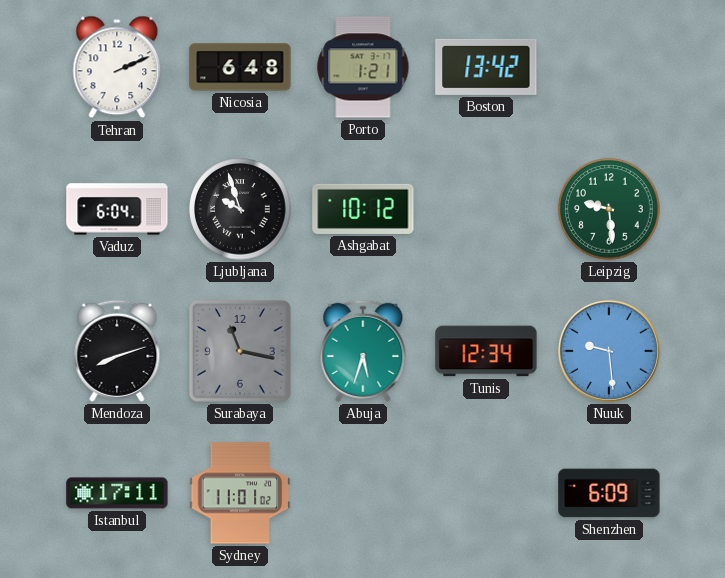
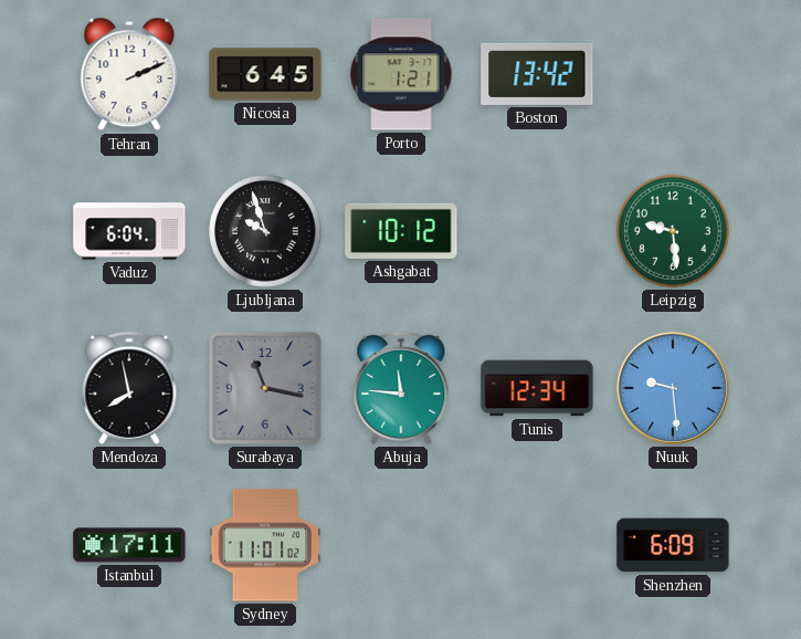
Nicosia: 6:48 -> 6:45
Mendoza: 8:12 -> 7:58
Abuja: 5:33 -> 11:46
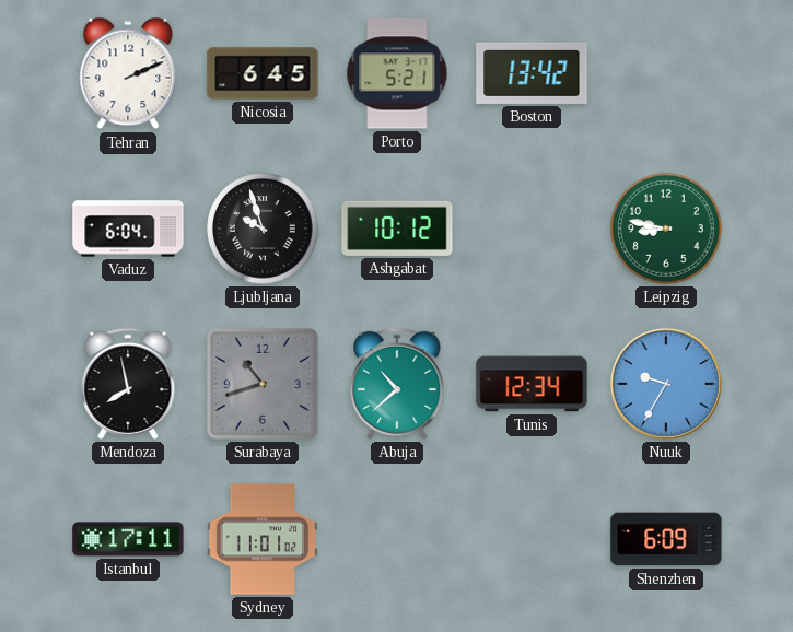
Porto: 1:21 -> 5:21
Leipzig: 9:29 -> 8:47
Surabaya: 11:17 -> 10:42
Abuja: 11:46 -> 10:38
Nuuk: 9:29 -> 9:35
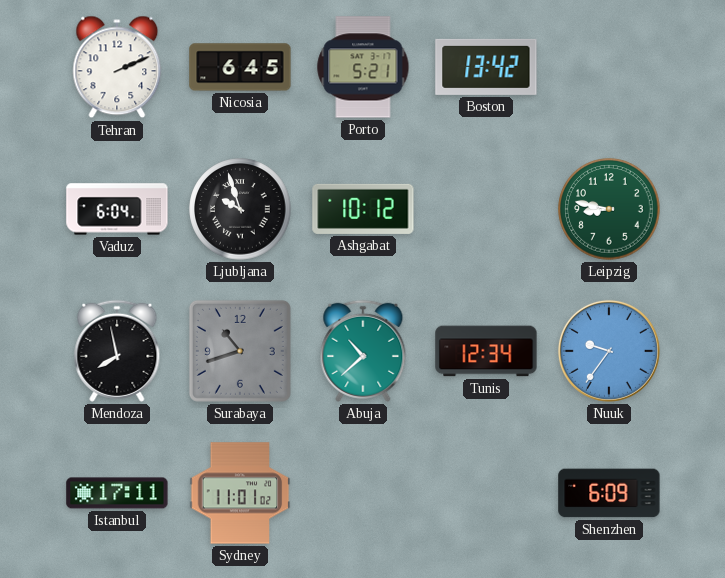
Nuuk: 9:35 -> 9:36
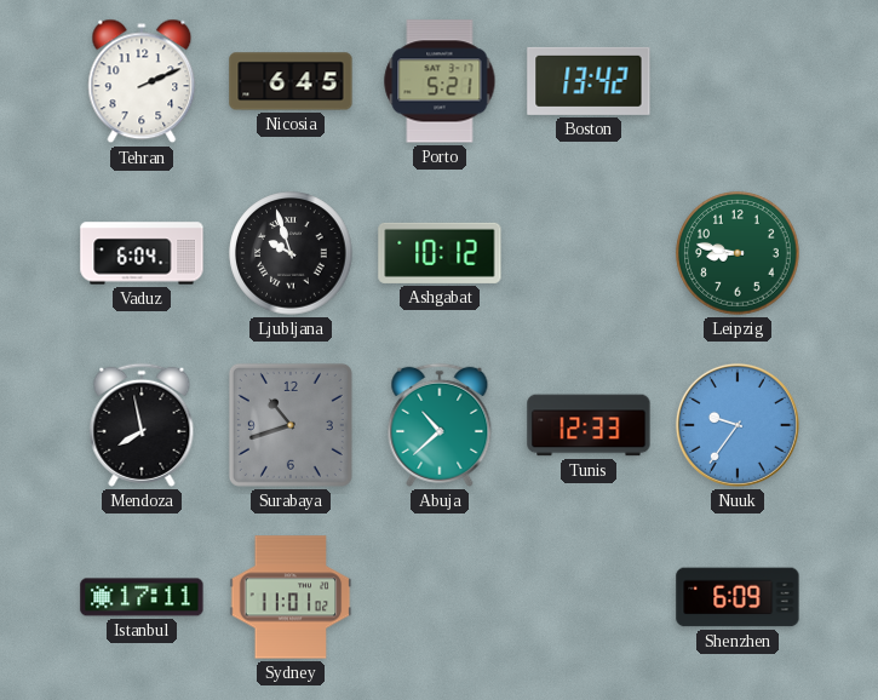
Tunis: 12:34 -> 12:33
